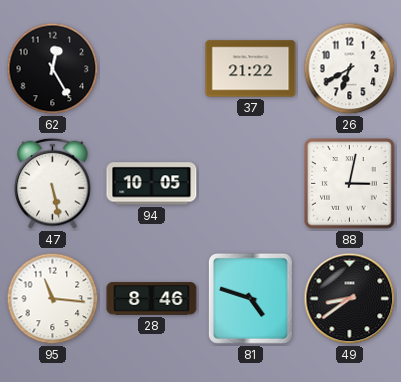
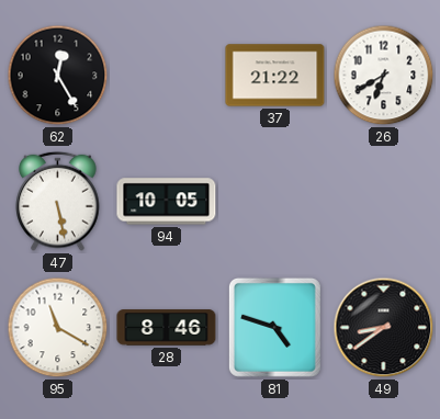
88: 3:02 -> none
95: 11:16 -> 11:20
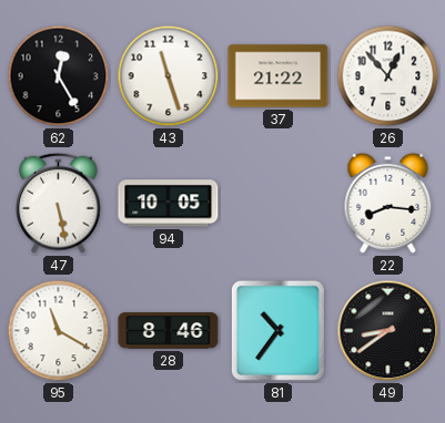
43: none -> 11:27
26: 6:40 -> 12:53
22: none -> 8:16
81: 4:48 -> 10:36
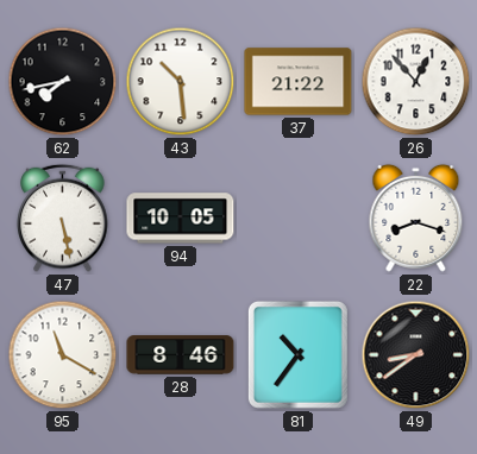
62: 12:25 -> 7:43
43: 11:27 -> 10:29
22: 8:16 -> 8:18
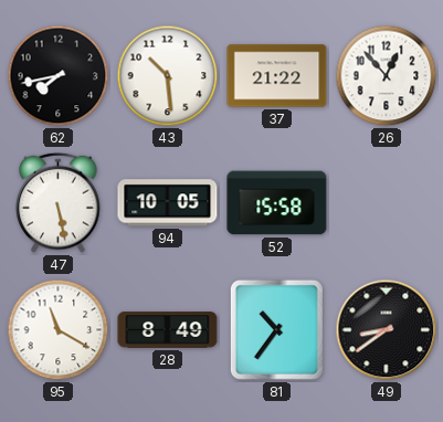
52: none -> 15:58
22: 8:18 -> none
28: 8:46 -> 8:49
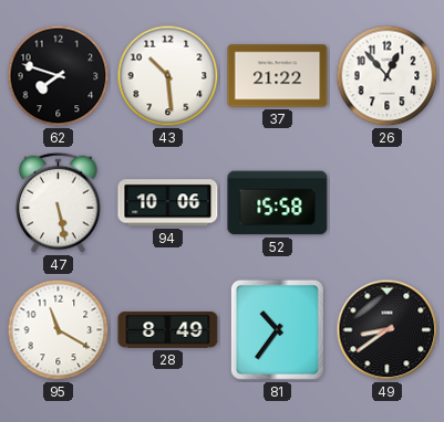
62: 7:43 -> 7:48
94: 10:05 -> 10:06
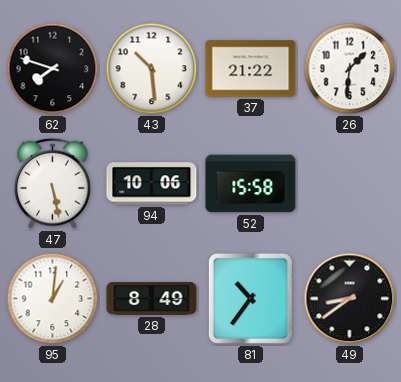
26: 12:53 -> 1:31
95: 11:20 -> 1:01
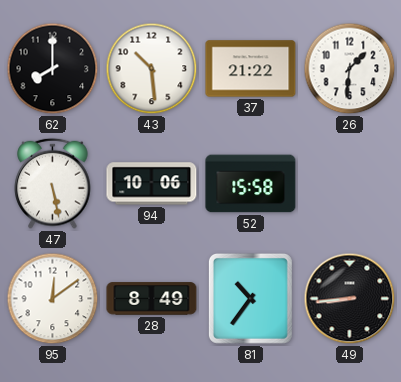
62: 7:48 -> 8:00
95: 1:01 -> 12:09
49: 8:39 -> 8:44
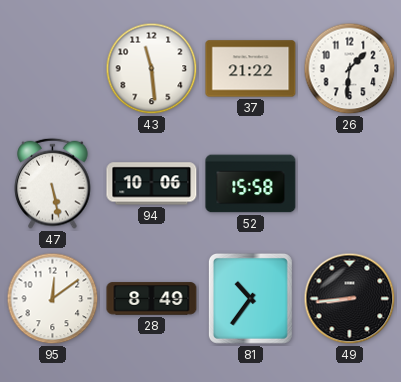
62: 8:00 -> none
43: 10:29 -> 11:29
